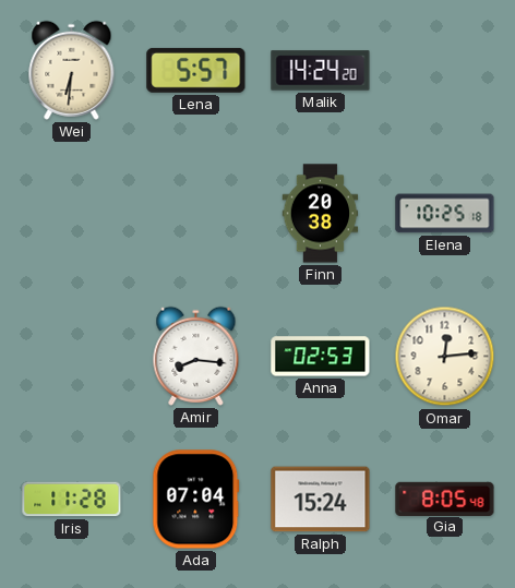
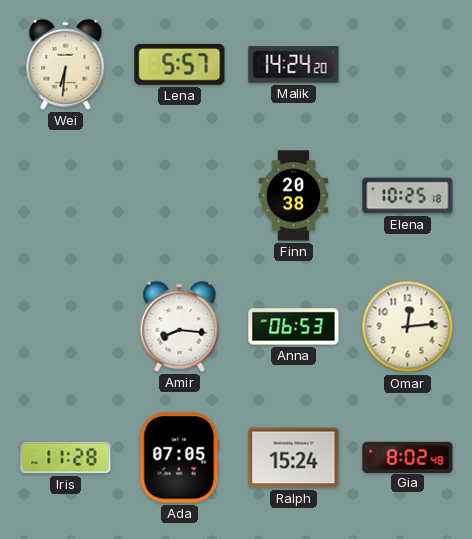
Anna: 02:53 -> 06:53
Ada: 07:04 -> 07:05
Gia: 8:05 -> 8:02
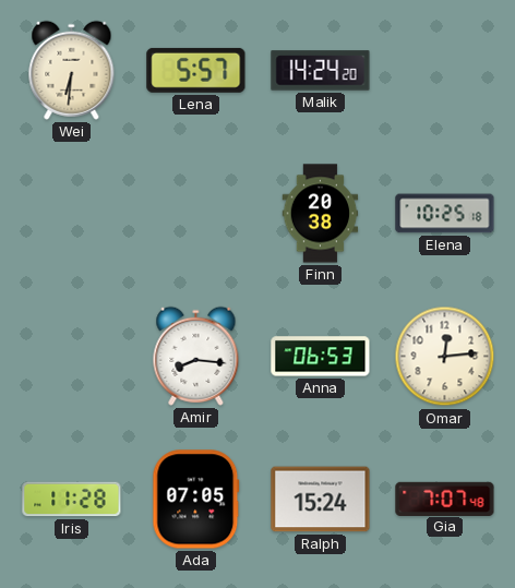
Gia: 8:02 -> 7:07
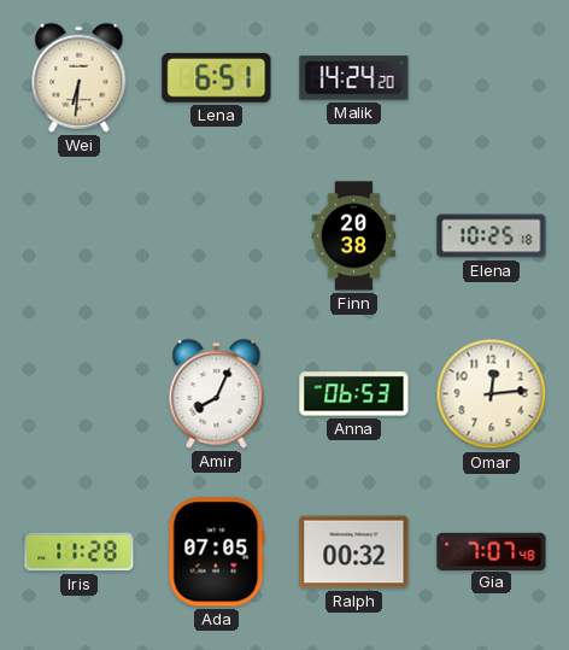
Lena: 5:57 -> 6:51
Amir: 8:16 -> 8:04
Ralph: 15:24 -> 00:32
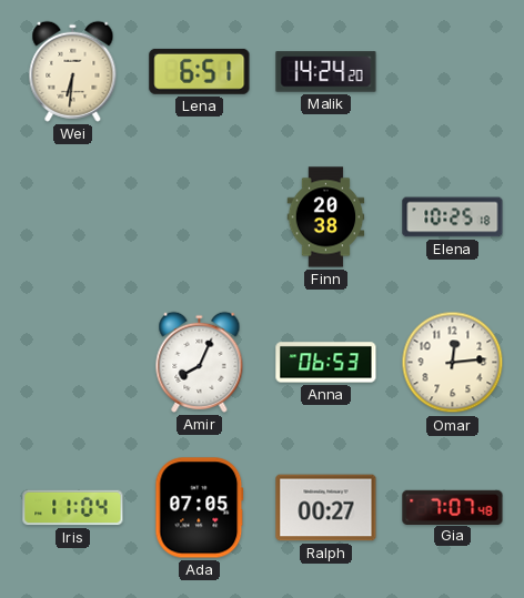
Iris: 11:28 -> 11:04
Ralph: 00:32 -> 00:27
